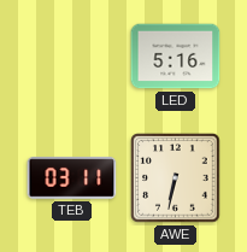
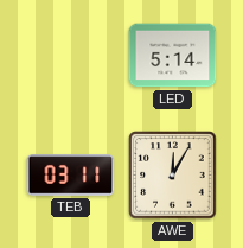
LED: 5:16 -> 5:14
AWE: 6:32 -> 12:05
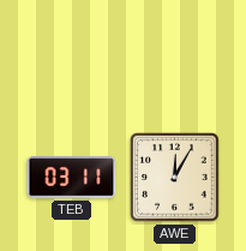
LED: 5:14 -> none
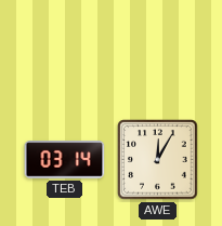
TEB: 03:11 -> 03:14
